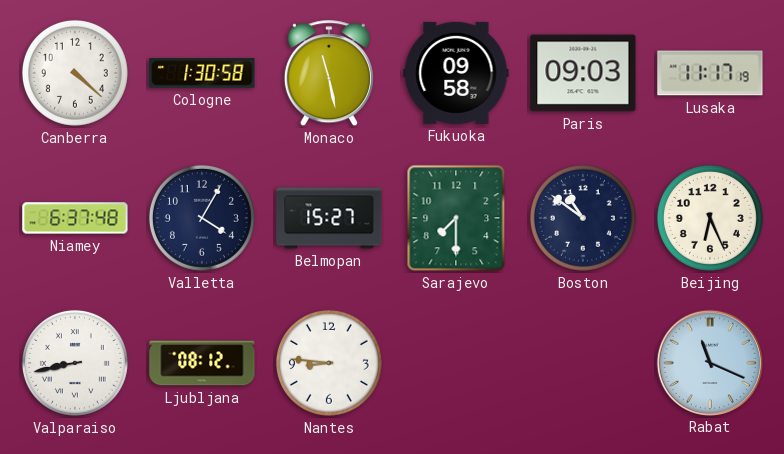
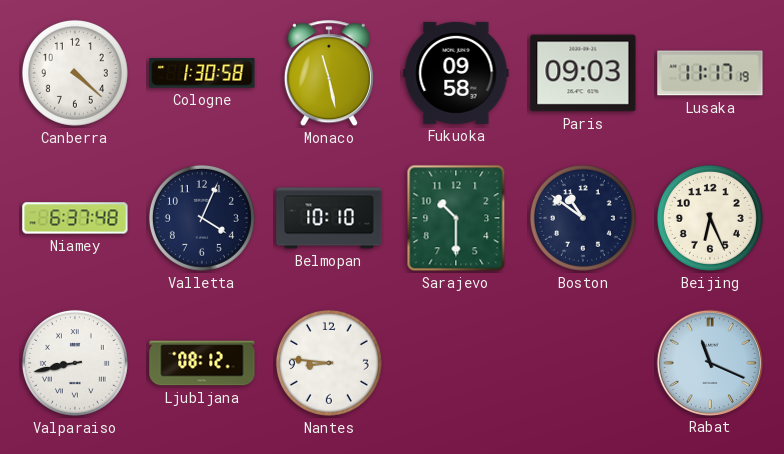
Valletta: 4:05 -> 4:04
Belmopan: 15:27 -> 10:10
Sarajevo: 7:30 -> 10:30
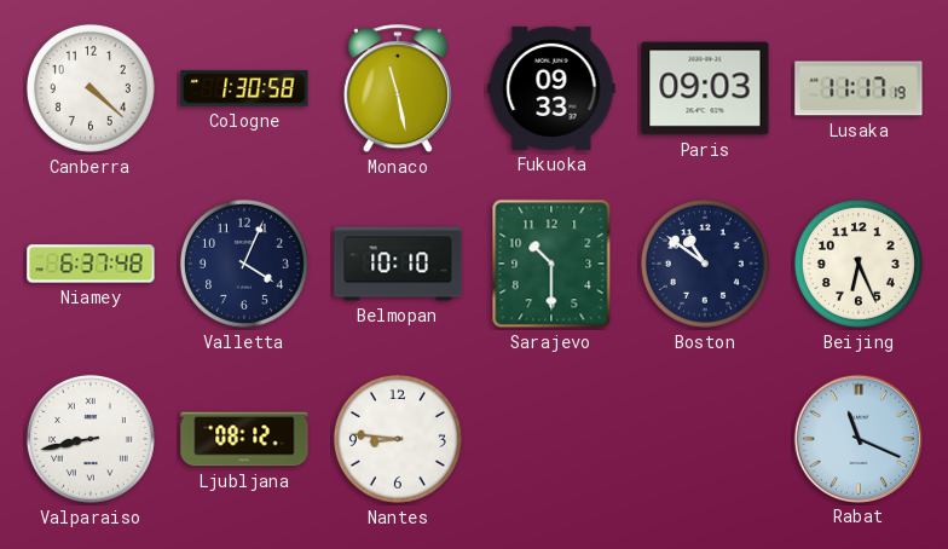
Fukuoka: 09:58 -> 09:33
